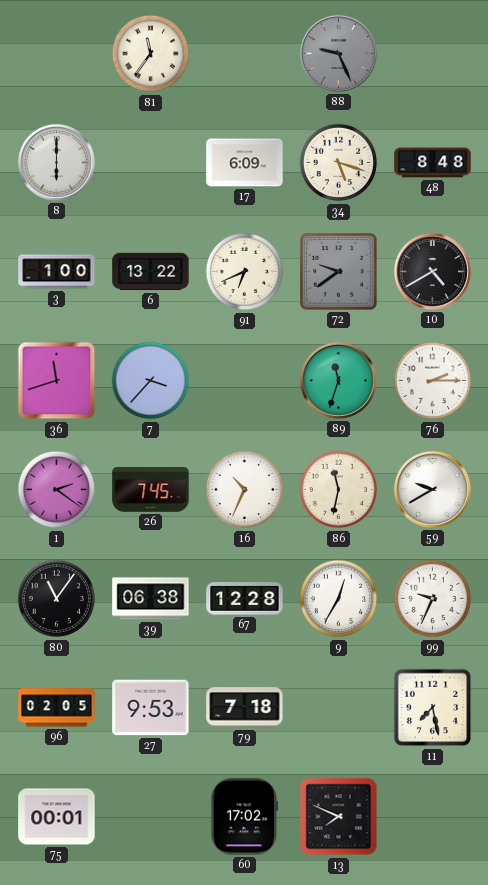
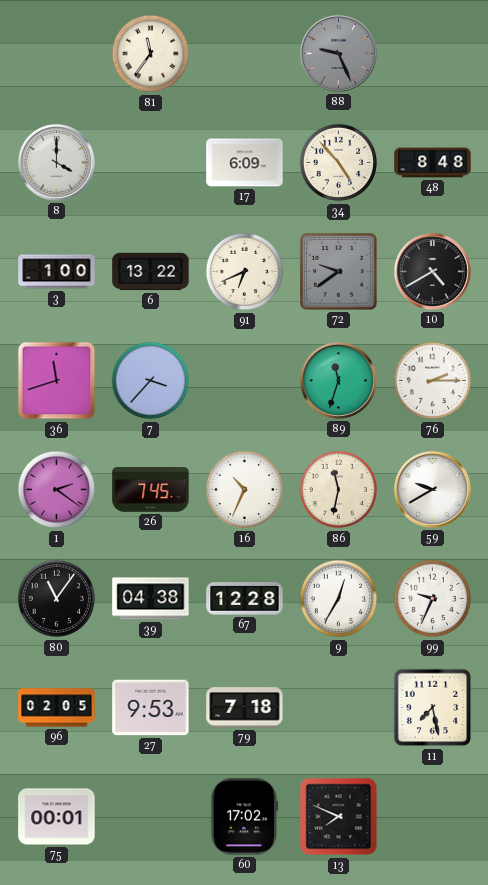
8: 6:00 -> 4:00
34: 5:18 -> 4:53
39: 06:38 -> 04:38
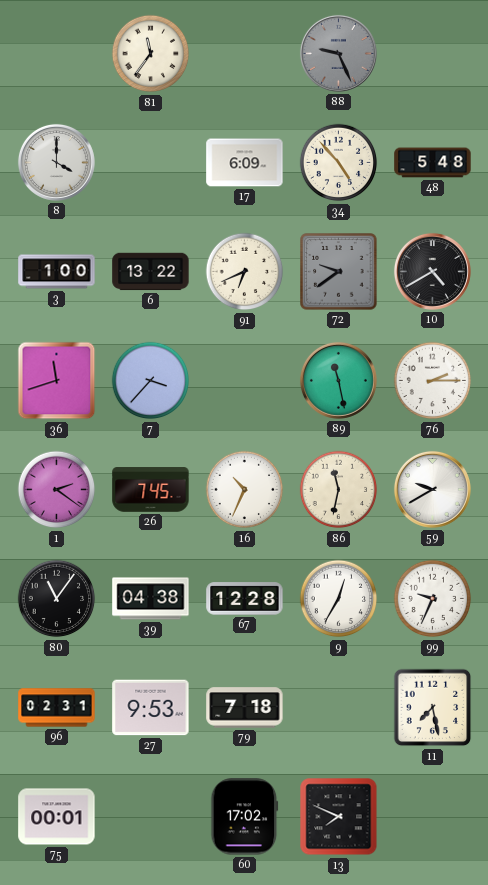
48: 8:48 -> 5:48
89: 11:33 -> 11:28
96: 02:05 -> 02:31
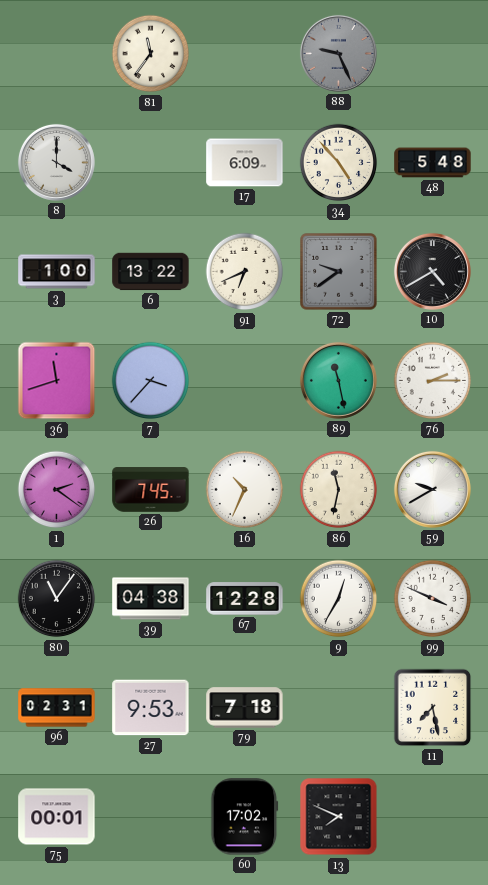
99: 9:34 -> 3:49
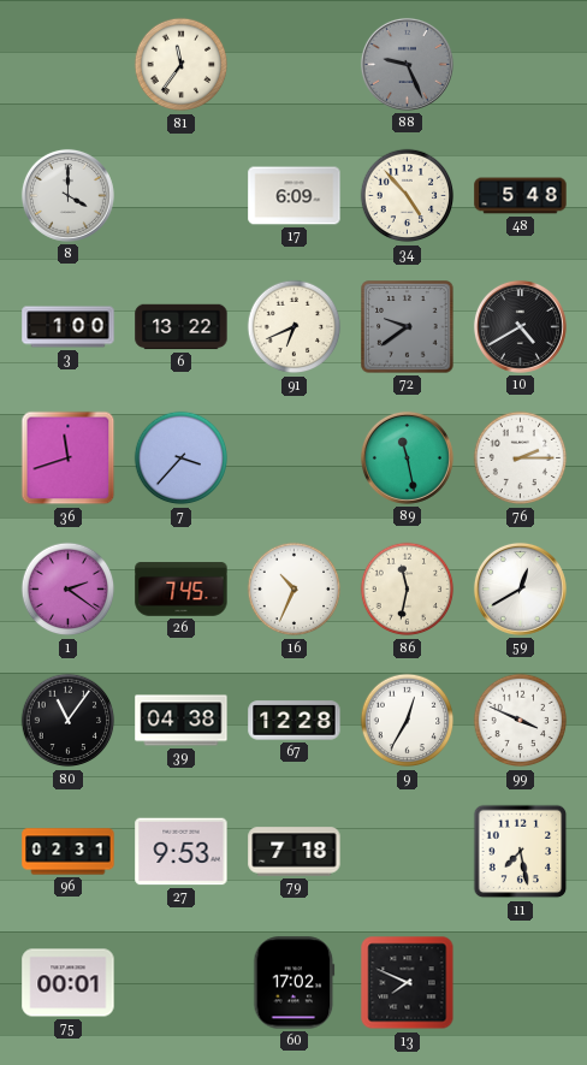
59: 9:40 -> 12:40
